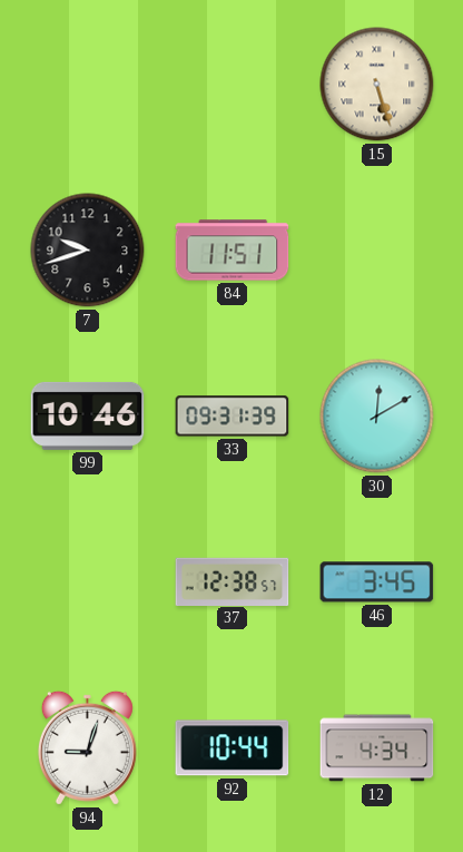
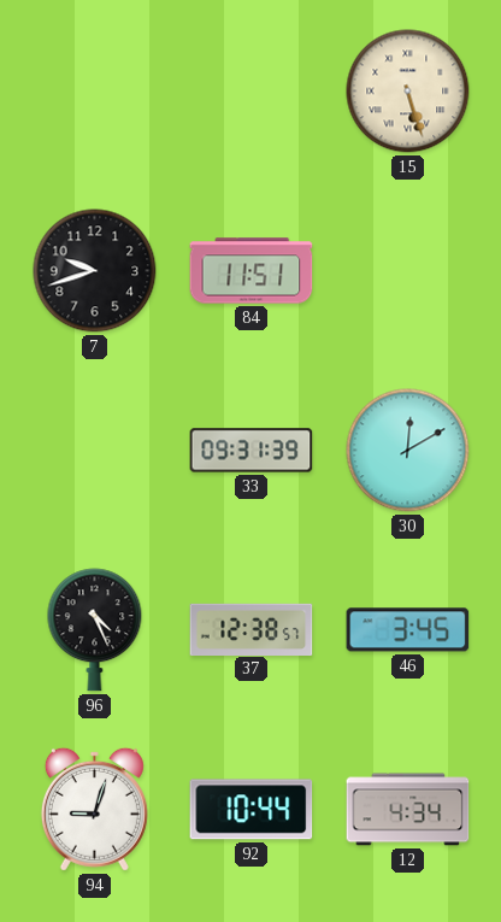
99: 10:46 -> none
96: none -> 4:26
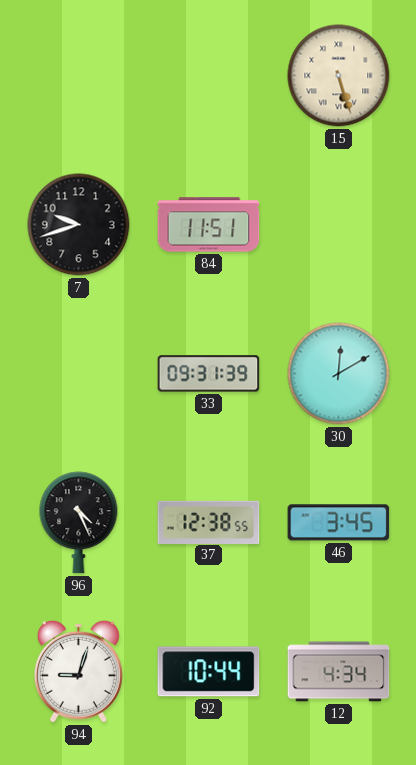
37: 12:38:57 -> 12:38:55
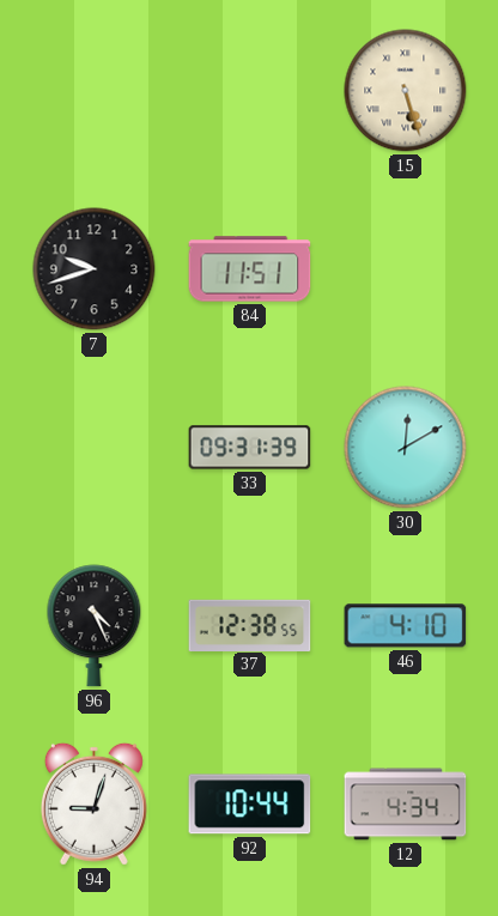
46: 3:45 -> 4:10
